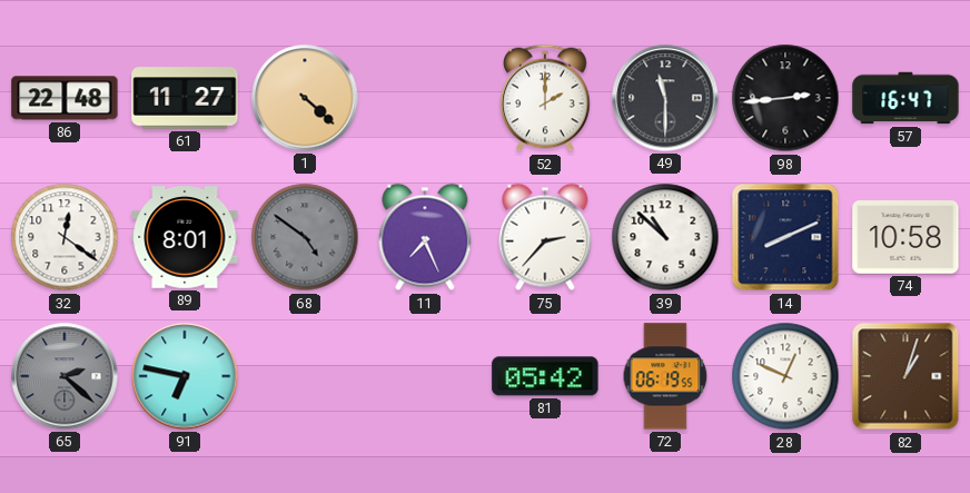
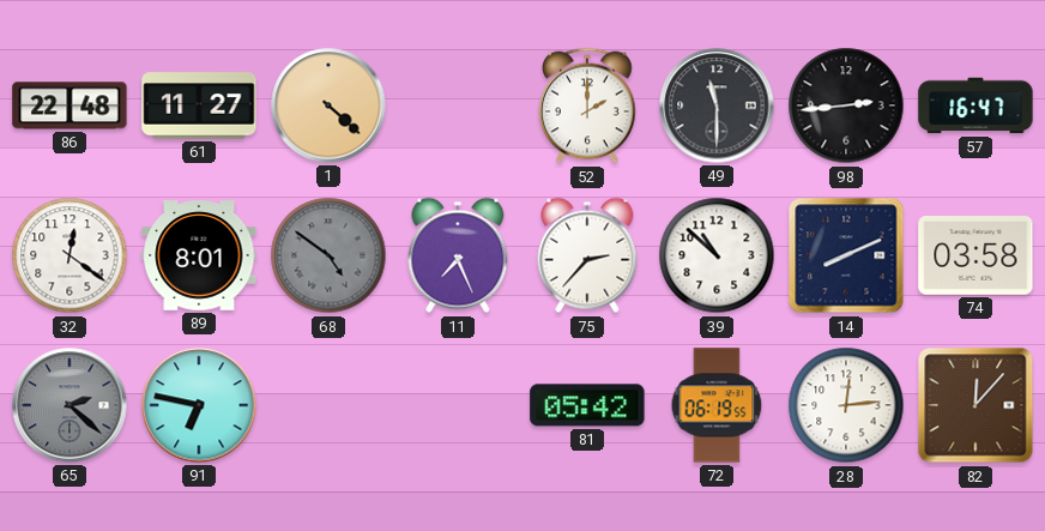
74: 10:58 -> 03:58
28: 12:49 -> 12:14
82: 1:03 -> 12:07
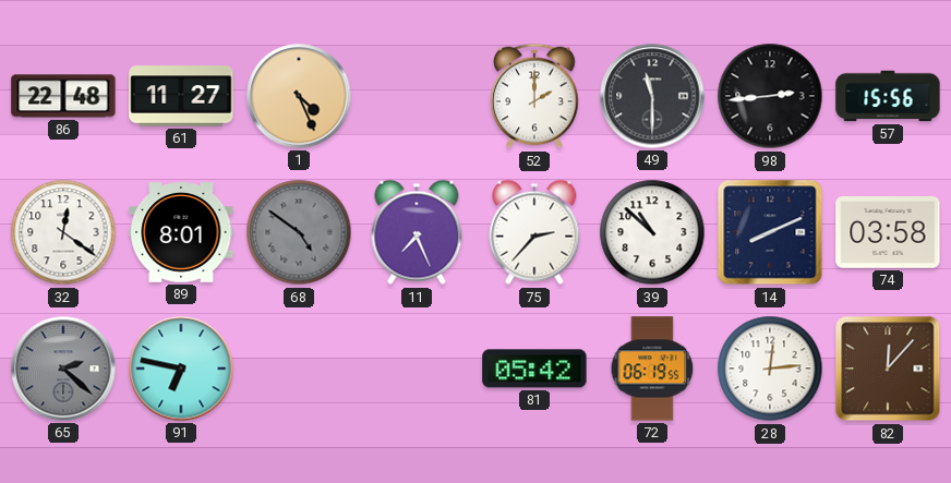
1: 4:22 -> 4:26
57: 16:47 -> 15:56
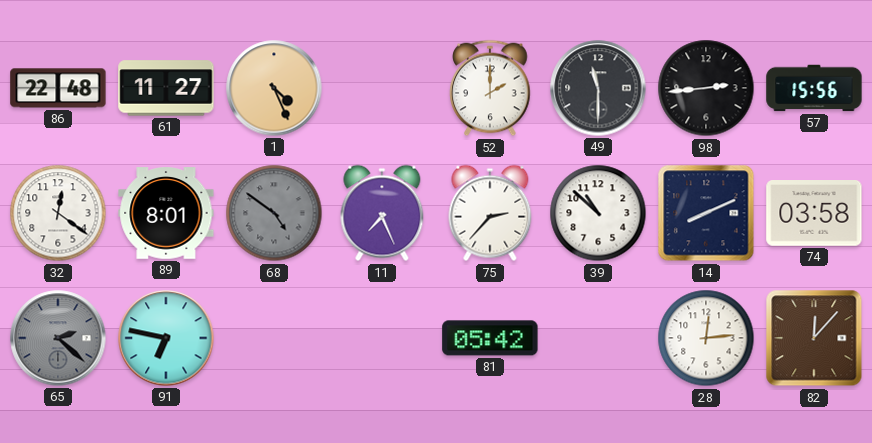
72: 06:19 -> none
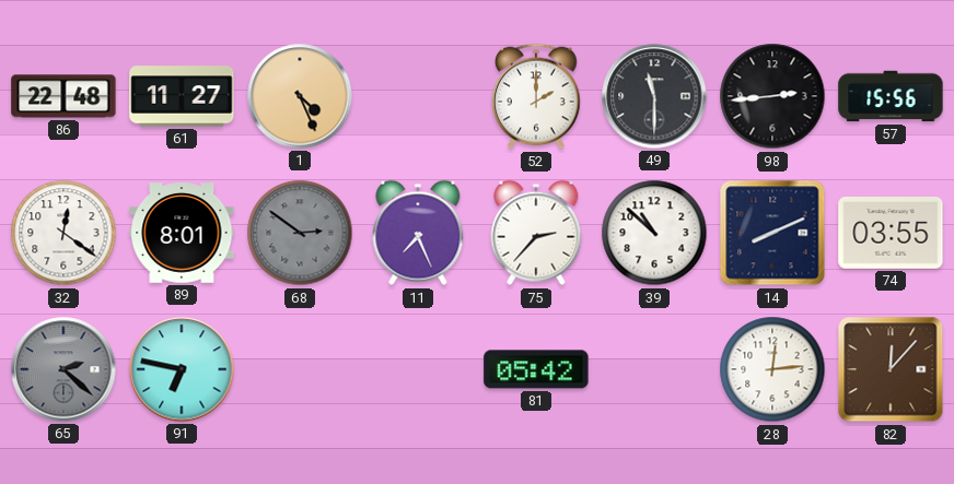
68: 4:51 -> 2:51
74: 03:58 -> 03:55
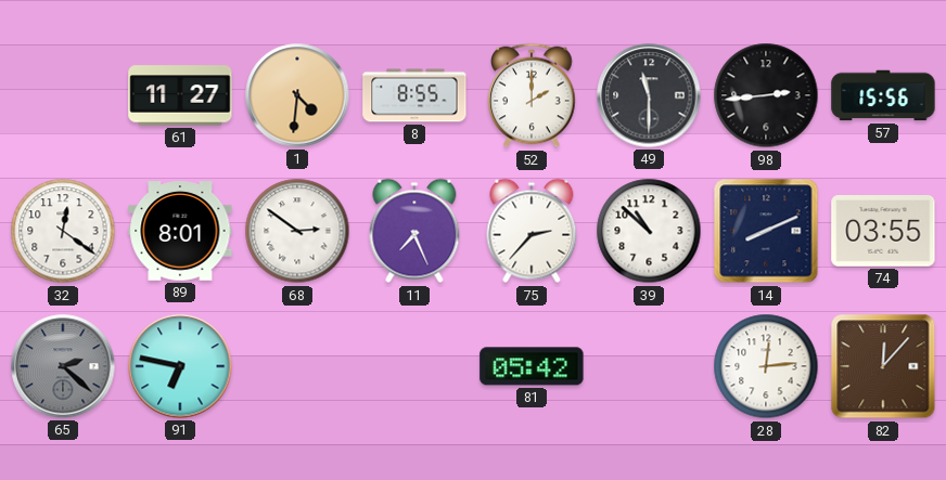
86: 22:48 -> none
1: 4:26 -> 4:31
8: none -> 8:55
68 dial: grey -> white
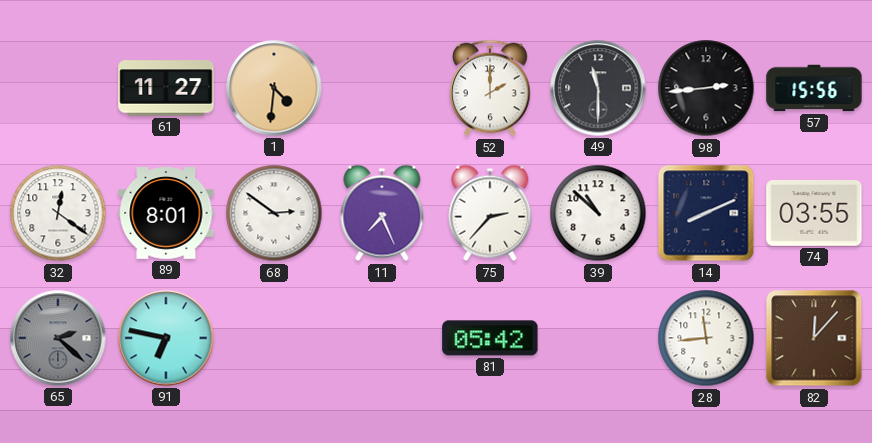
8: 8:55 -> none
28: 12:14 -> 11:44
